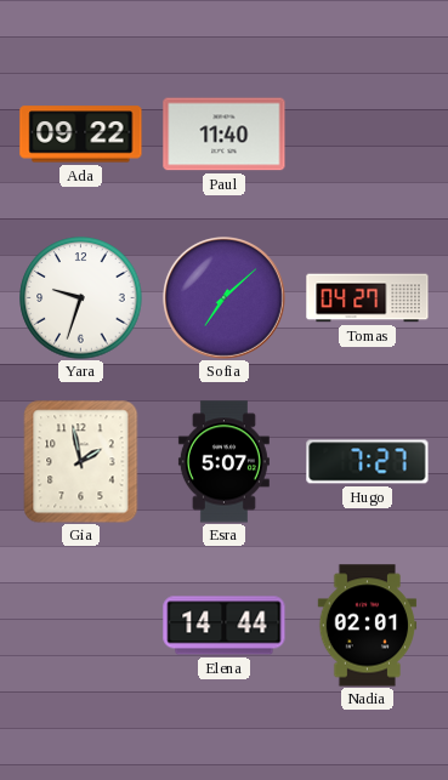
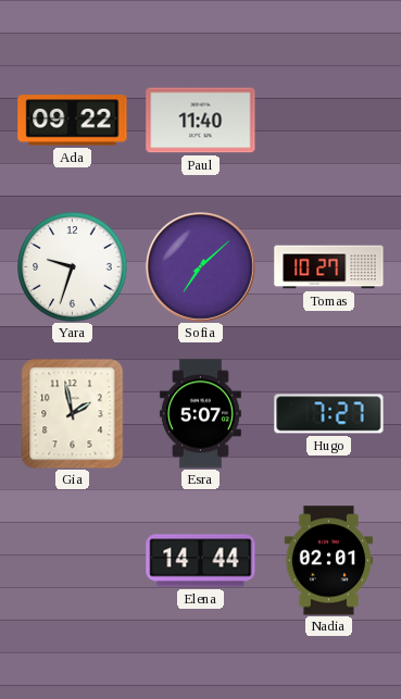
Tomas: 04:27 -> 10:27
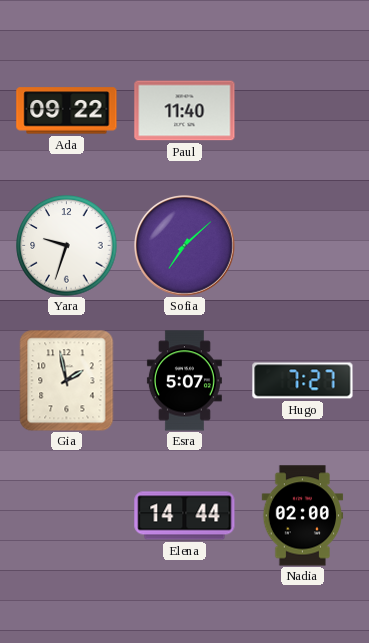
Tomas: 10:27 -> none
Nadia: 02:01 -> 02:00
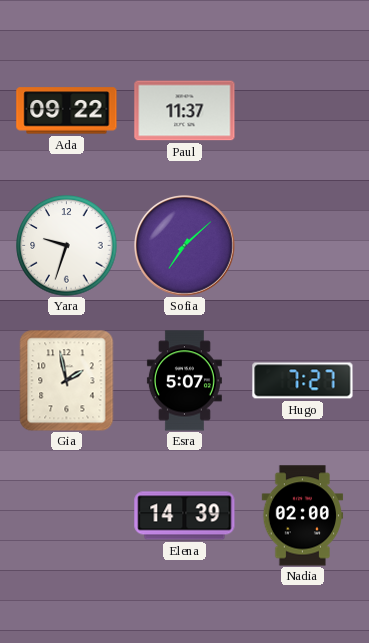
Paul: 11:40 -> 11:37
Elena: 14:44 -> 14:39
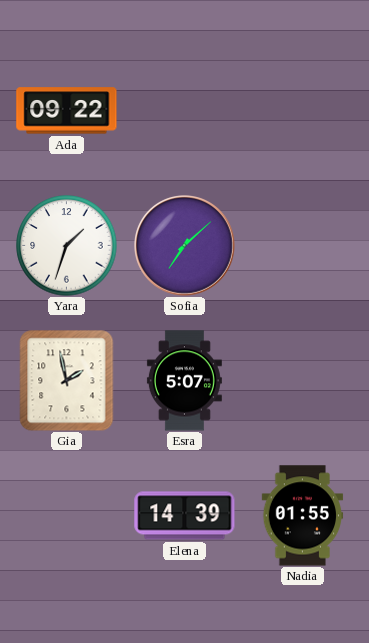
Paul: 11:37 -> none
Yara: 9:33 -> 1:33
Hugo: 7:27 -> none
Nadia: 02:00 -> 01:55
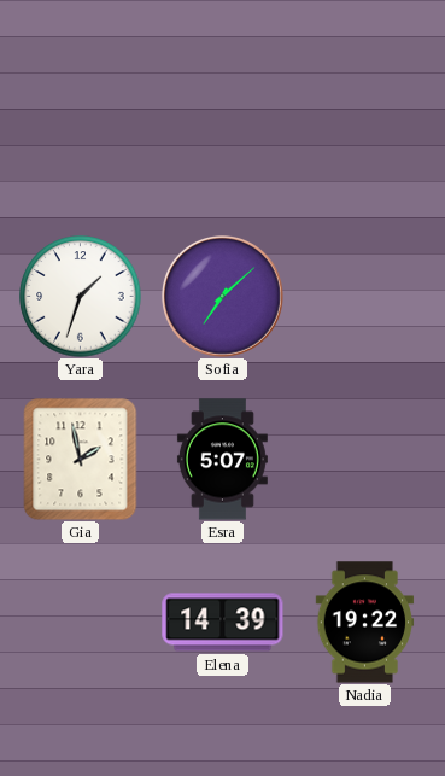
Ada: 09:22 -> none
Nadia: 01:55 -> 19:22
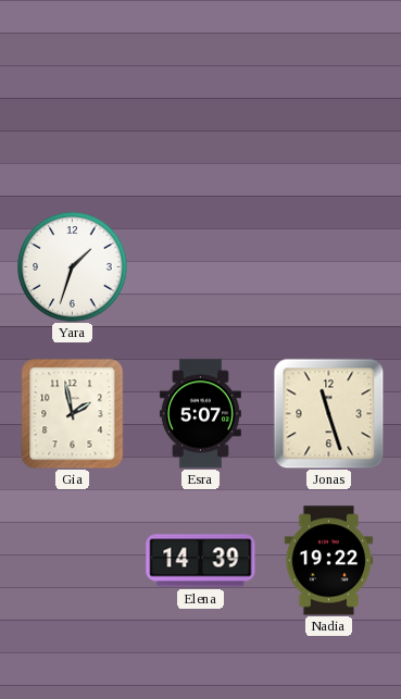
Sofia: 7:08 -> none
Jonas: none -> 11:27
